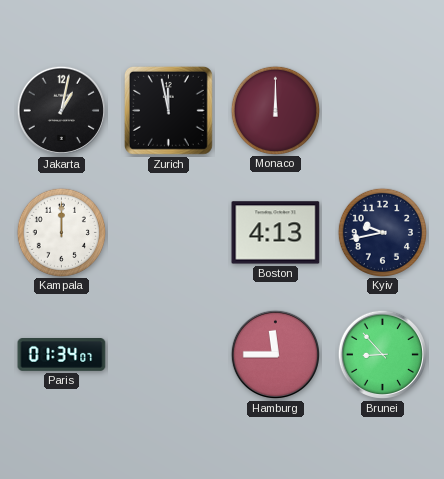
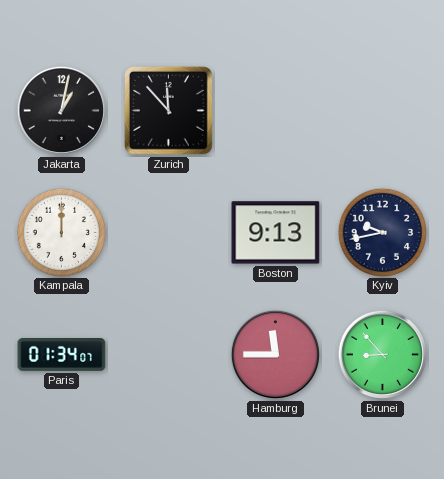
Zurich: 11:58 -> 11:53
Monaco: 12:00 -> none
Boston: 4:13 -> 9:13
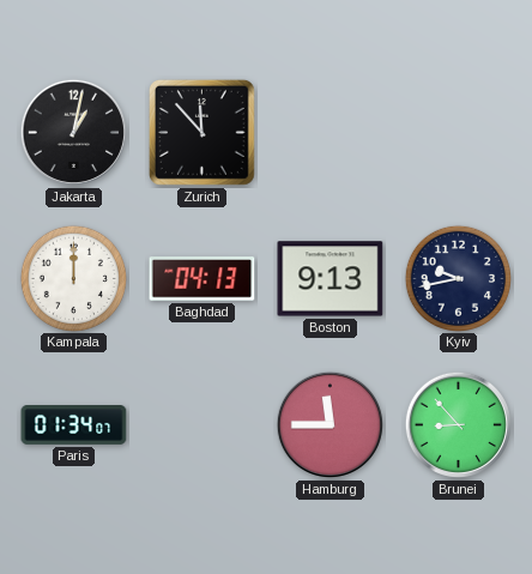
Baghdad: none -> 04:13
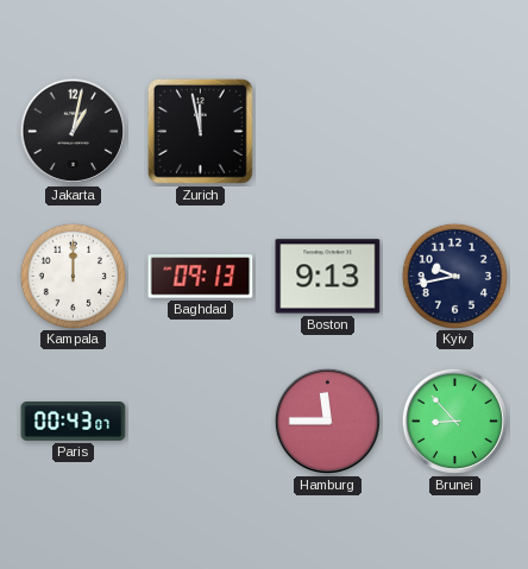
Zurich: 11:53 -> 11:58
Baghdad: 04:13 -> 09:13
Paris: 01:34 -> 00:43
